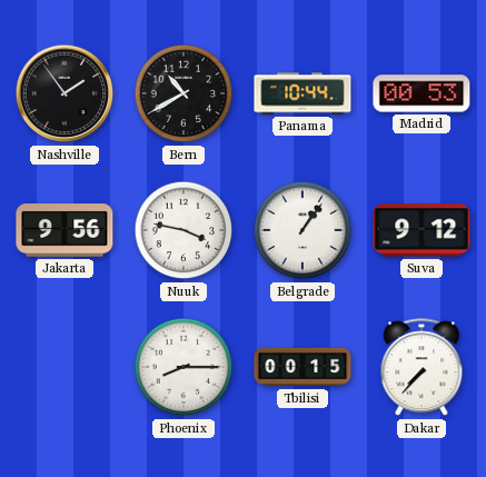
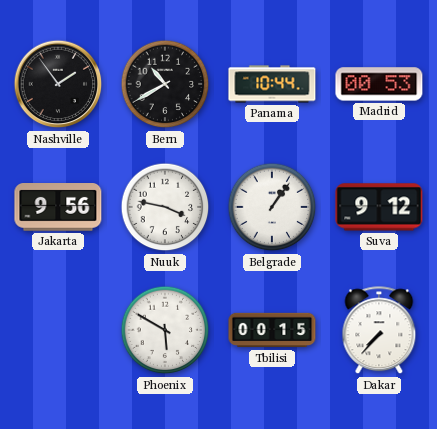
Phoenix: 8:15 -> 5:50
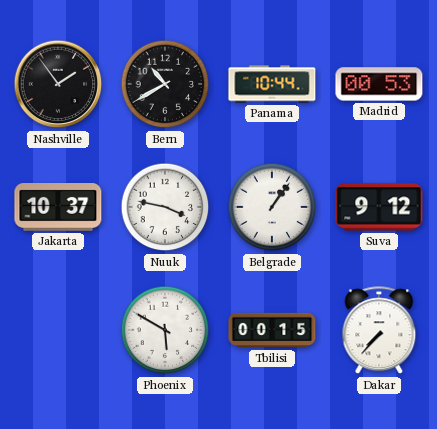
Jakarta: 9:56 -> 10:37
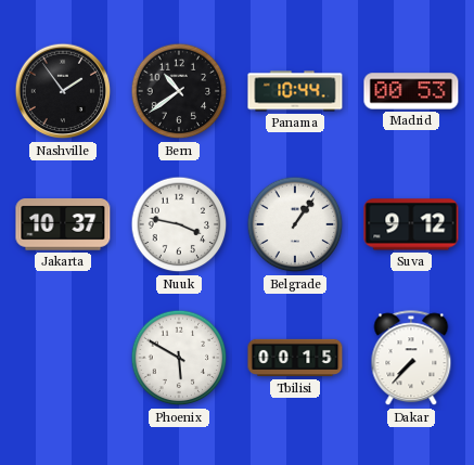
Bern: 10:40 -> 10:39
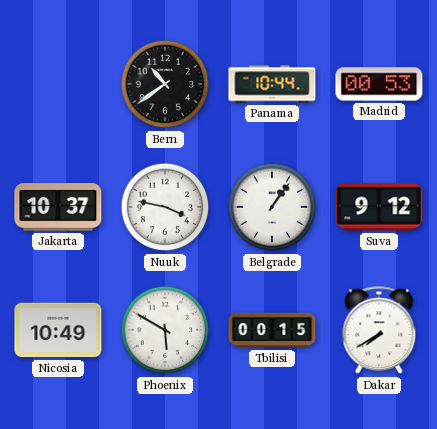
Nashville: 1:54 -> none
Nicosia: none -> 10:49
Dakar: 7:37 -> 7:40
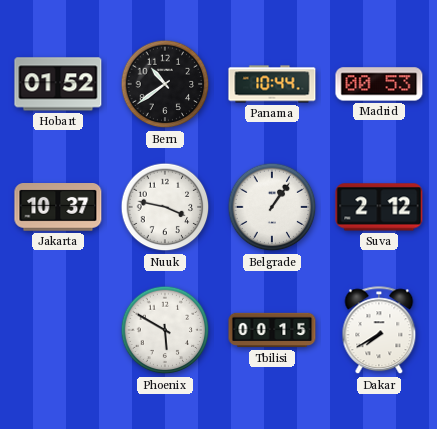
Hobart: none -> 01:52
Suva: 9:12 -> 2:12
Nicosia: 10:49 -> none
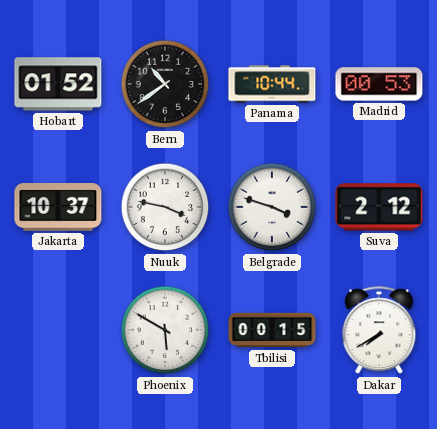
Belgrade: 1:06 -> 3:48
